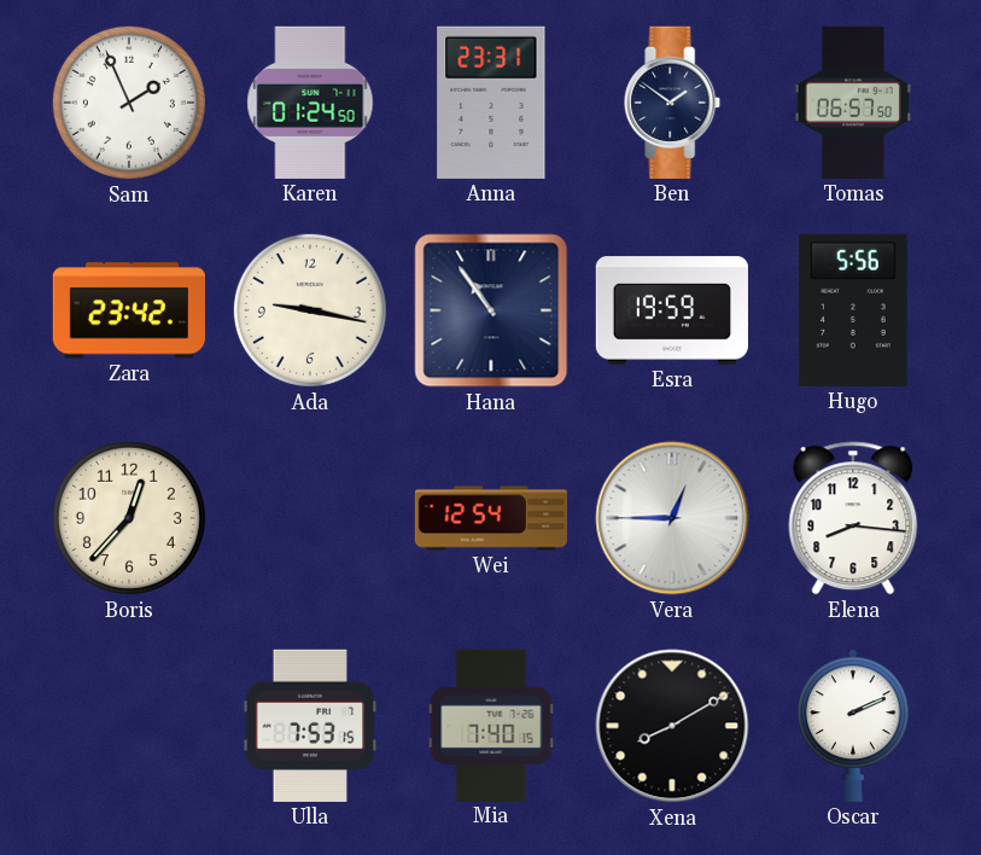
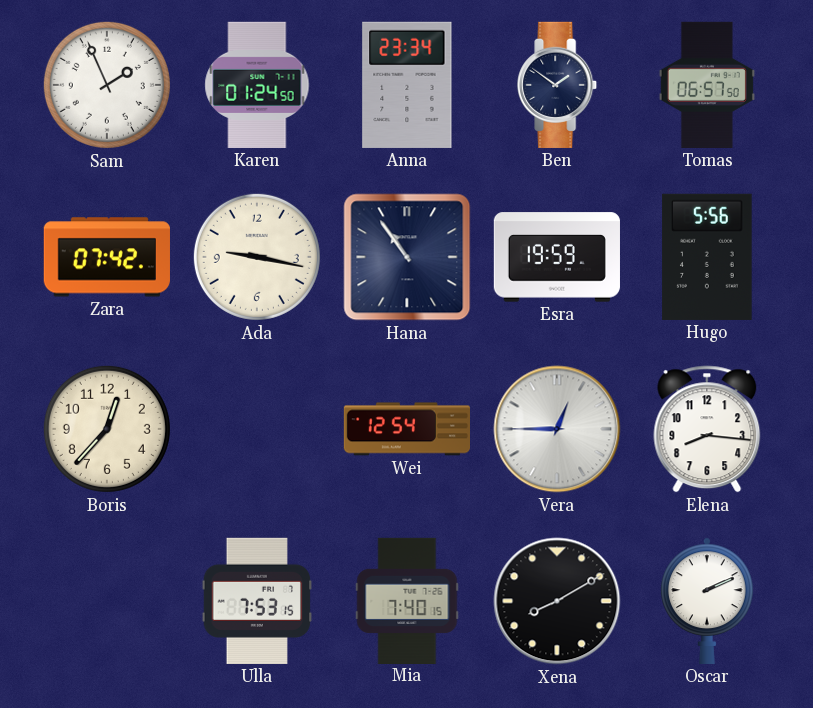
Anna: 23:31 -> 23:34
Zara: 23:42 -> 07:42
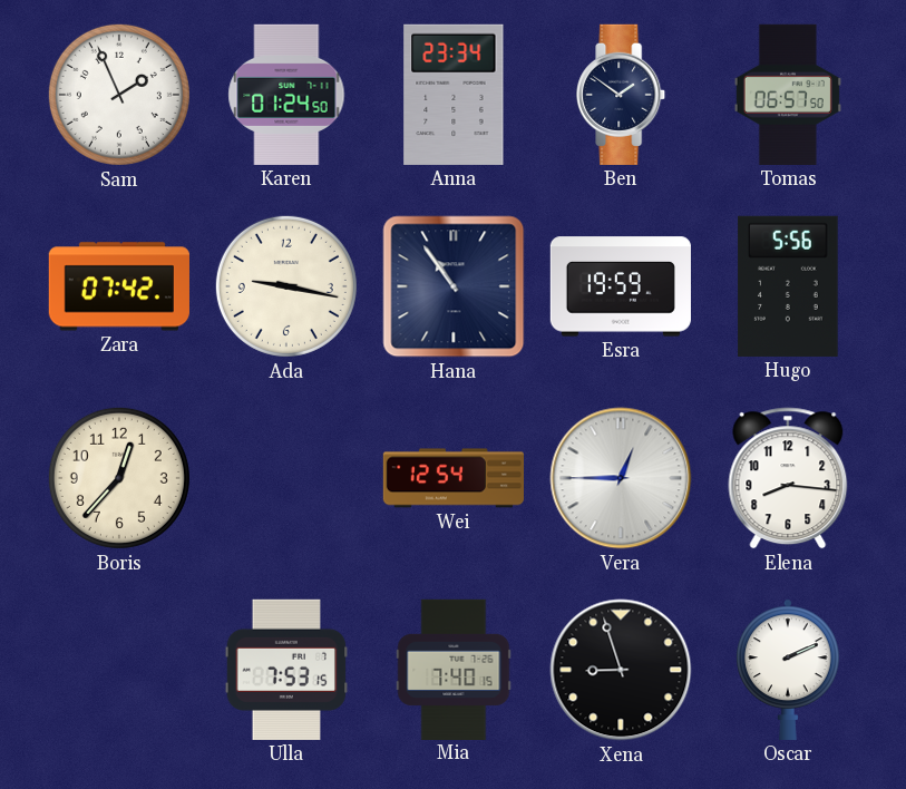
Xena: 8:10 -> 8:57
